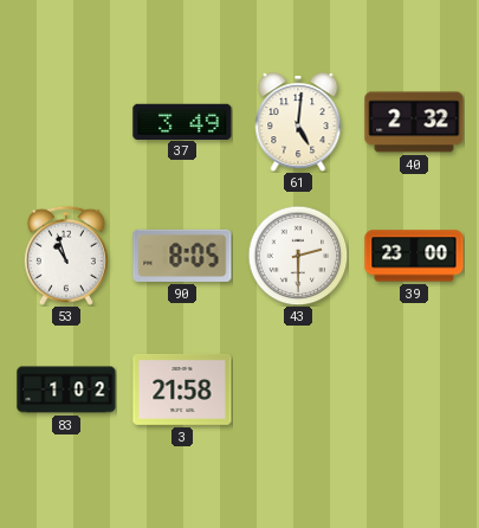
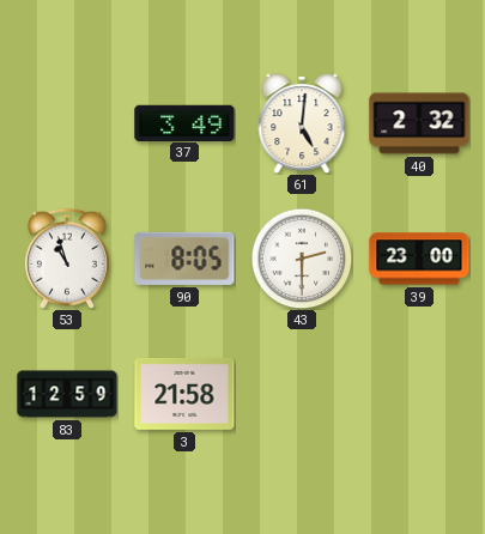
83: 1:02 -> 12:59
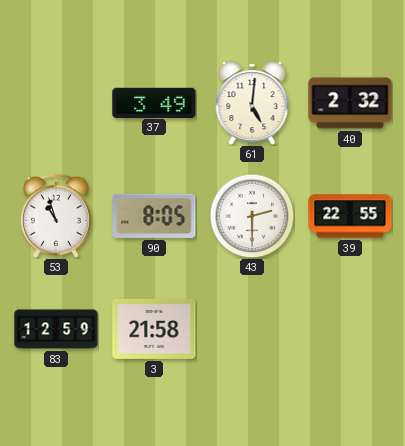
39: 23:00 -> 22:55
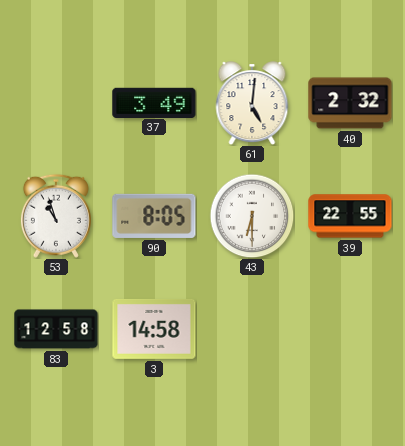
43: 2:30 -> 6:30
83: 12:59 -> 12:58
3: 21:58 -> 14:58
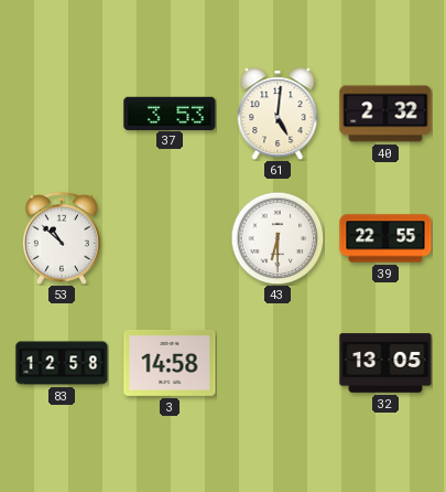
37: 3:49 -> 3:53
53: 10:57 -> 10:52
90: 8:05 -> none
32: none -> 13:05
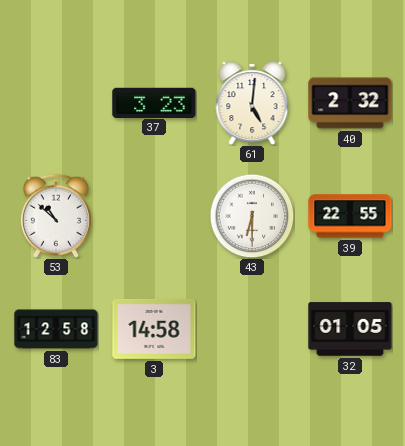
37: 3:53 -> 3:23
32: 13:05 -> 01:05
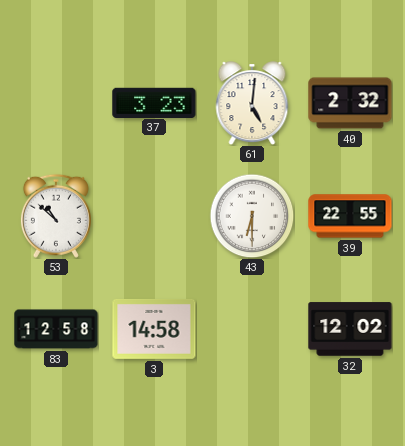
32: 01:05 -> 12:02
